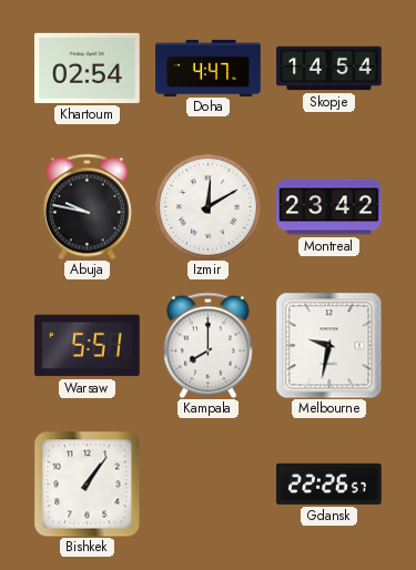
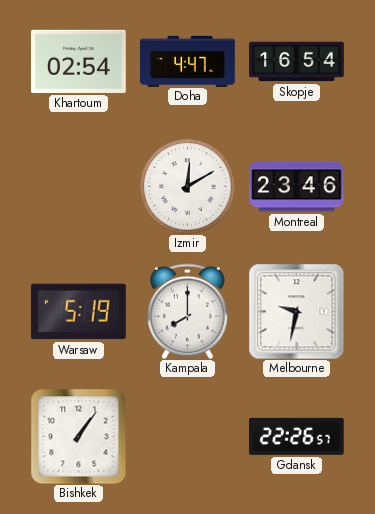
Skopje: 14:54 -> 16:54
Abuja: 9:47 -> none
Montreal: 23:42 -> 23:46
Warsaw: 5:51 -> 5:19
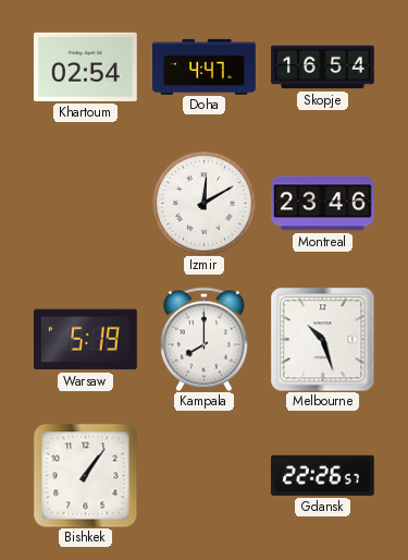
Melbourne: 9:32 -> 10:27
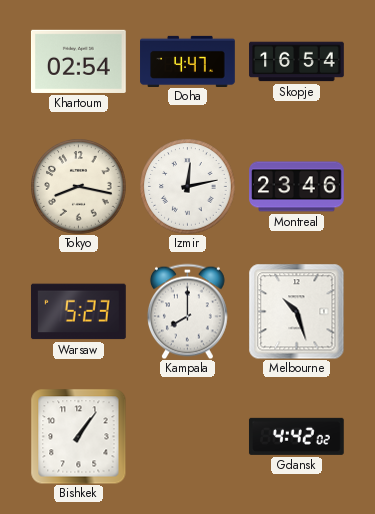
Tokyo: none -> 8:17
Izmir: 12:10 -> 12:13
Warsaw: 5:19 -> 5:23
Gdansk: 22:26 -> 4:42
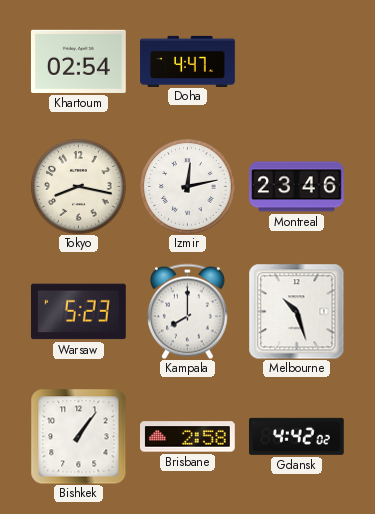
Skopje: 16:54 -> none
Brisbane: none -> 2:58
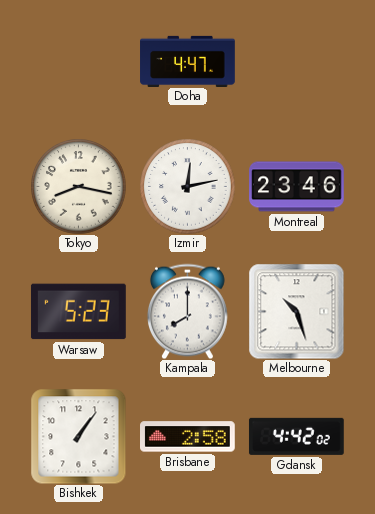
Khartoum: 02:54 -> none
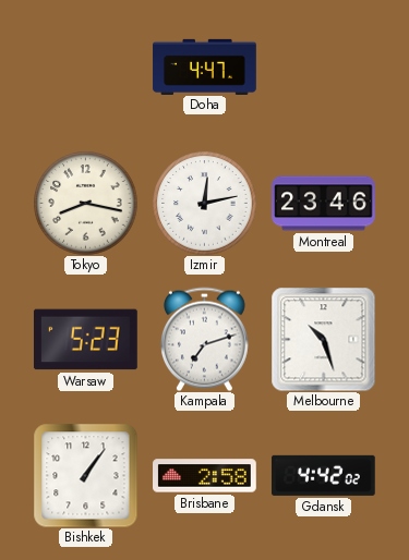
Kampala: 8:00 -> 7:12
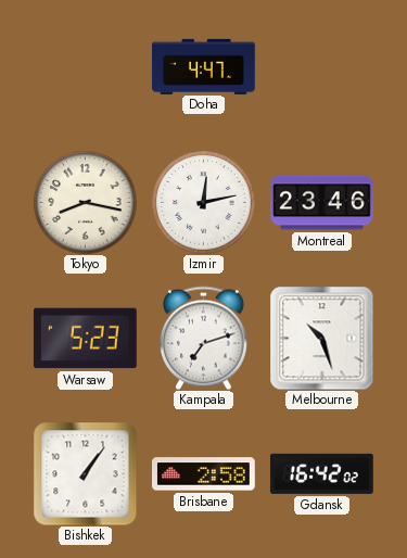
Gdansk: 4:42 -> 16:42
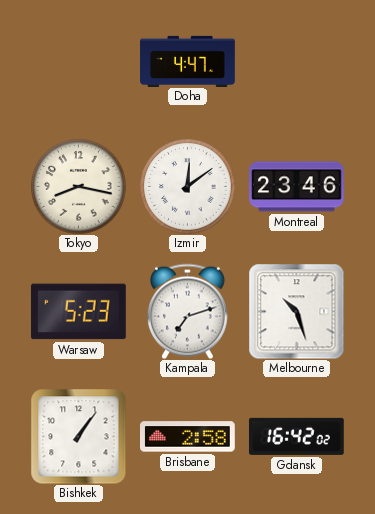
Izmir: 12:13 -> 12:09
